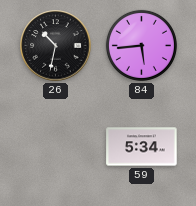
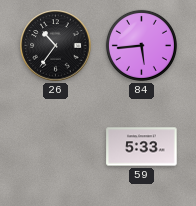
26: 10:32 -> 10:36
59: 5:34 -> 5:33
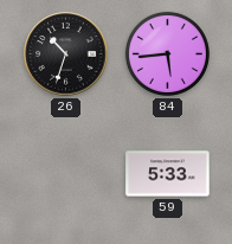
26: 10:36 -> 10:33
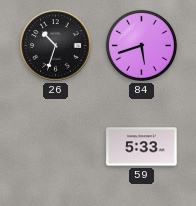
84: 5:44 -> 5:42
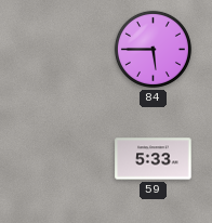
26: 10:33 -> none
84: 5:42 -> 5:45
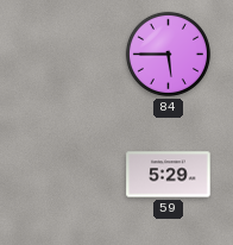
59: 5:33 -> 5:29
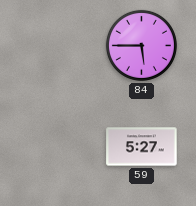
59: 5:29 -> 5:27
